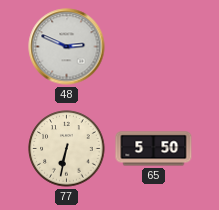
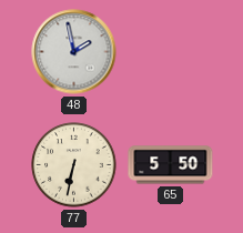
48: 2:49 -> 1:58
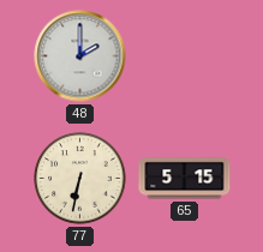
48: 1:58 -> 2:00
65: 5:50 -> 5:15
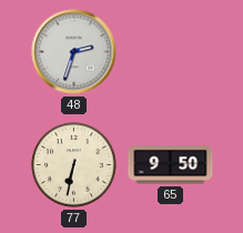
48: 2:00 -> 2:33
65: 5:15 -> 9:50
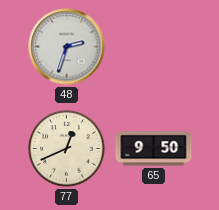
77: 6:32 -> 12:41
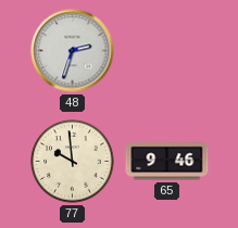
77: 12:41 -> 9:59
65: 9:50 -> 9:46
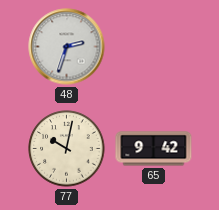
77: 9:59 -> 10:02
65: 9:46 -> 9:42
